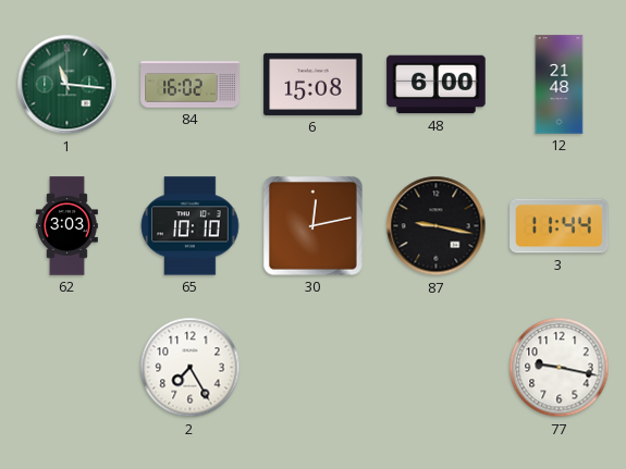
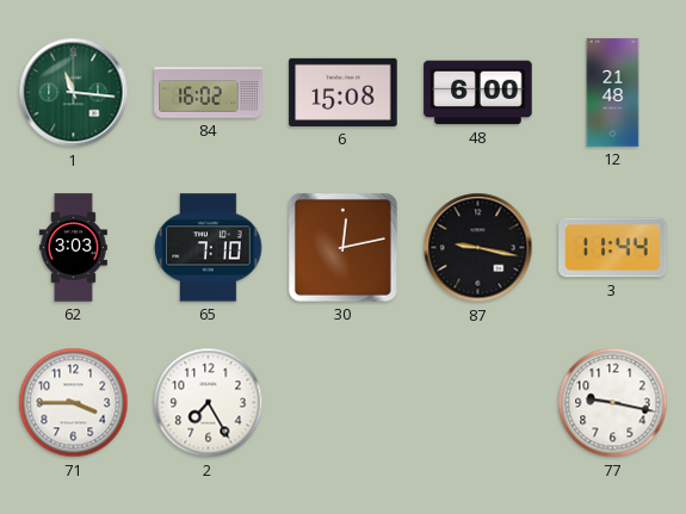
65: 10:10 -> 7:10
71: none -> 3:45
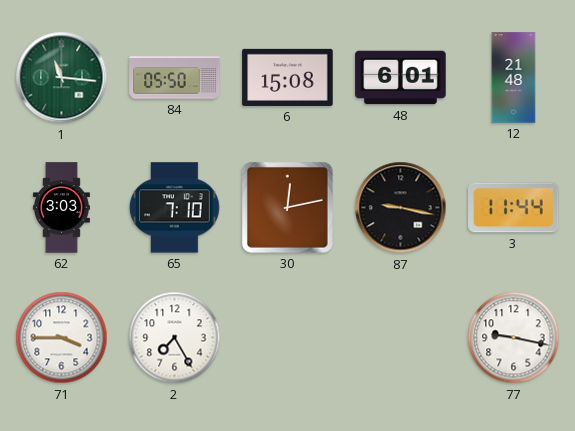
84: 16:02 -> 05:50
48: 6:00 -> 6:01
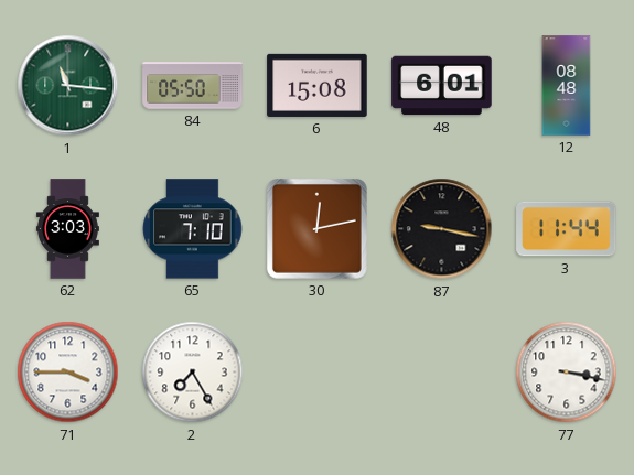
12: 21:48 -> 08:48
77: 9:17 -> 3:17
